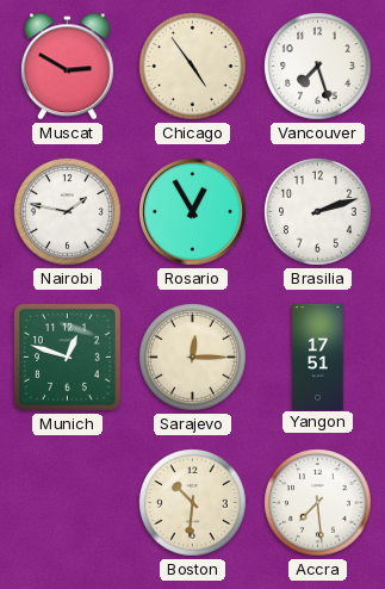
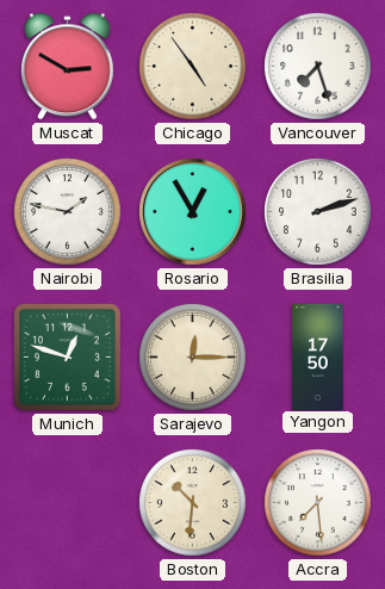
Yangon: 17:51 -> 17:50
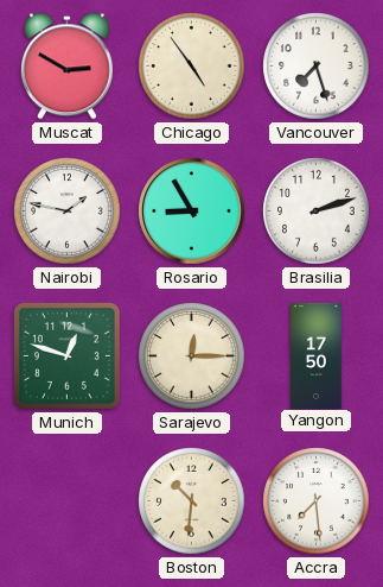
Rosario: 12:55 -> 8:55
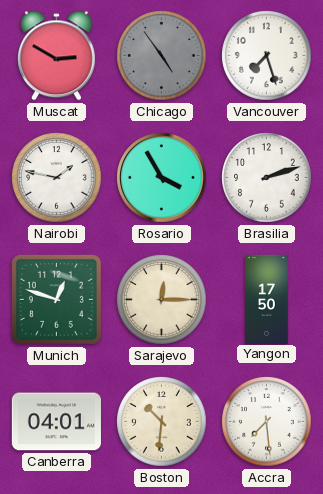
Chicago dial: cream -> grey
Rosario: 8:55 -> 3:55
Canberra: none -> 04:01
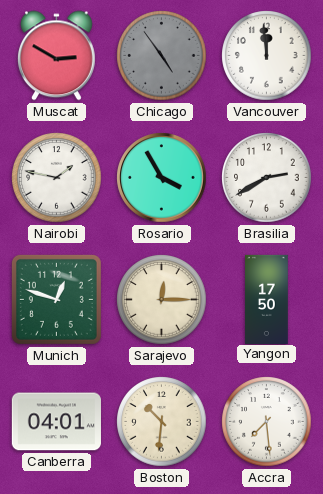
Vancouver: 7:27 -> 11:59
Brasilia: 2:12 -> 2:40
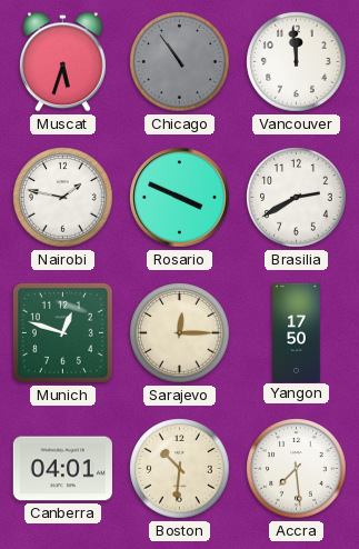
Muscat: 2:50 -> 5:33
Chicago: 4:54 -> 10:54
Rosario: 3:55 -> 3:49
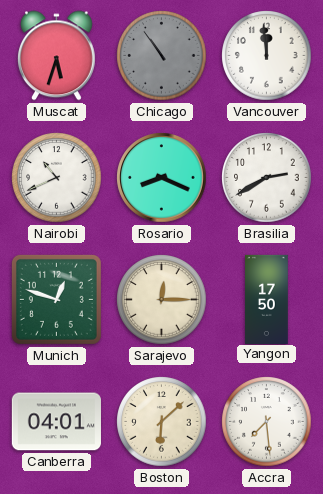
Nairobi: 1:47 -> 10:41
Rosario: 3:49 -> 8:19
Boston: 10:31 -> 6:08
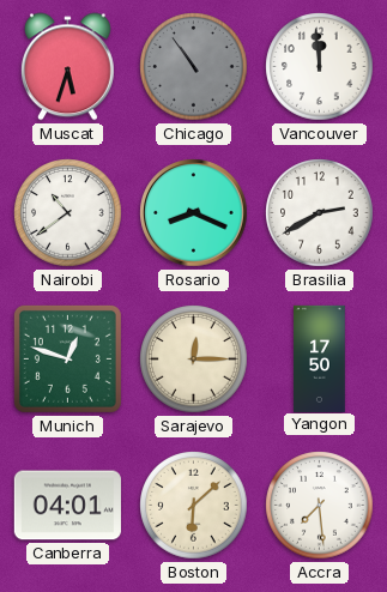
Nairobi: 10:41 -> 10:39
